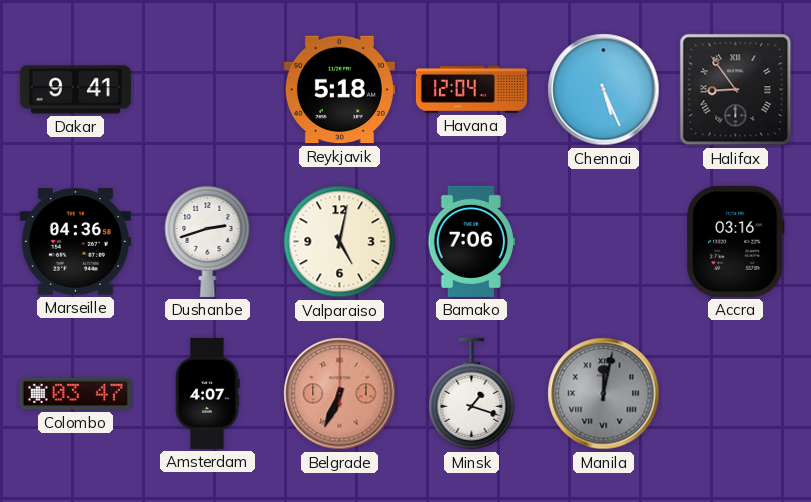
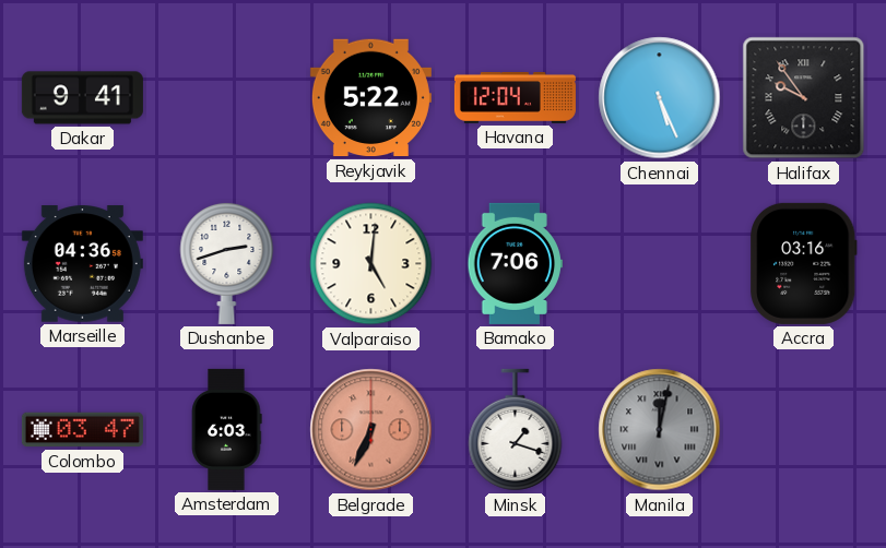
Reykjavik: 5:18 -> 5:22
Halifax: 8:54 -> 9:54
Valparaiso: 5:02 -> 5:01
Amsterdam: 4:07 -> 6:03
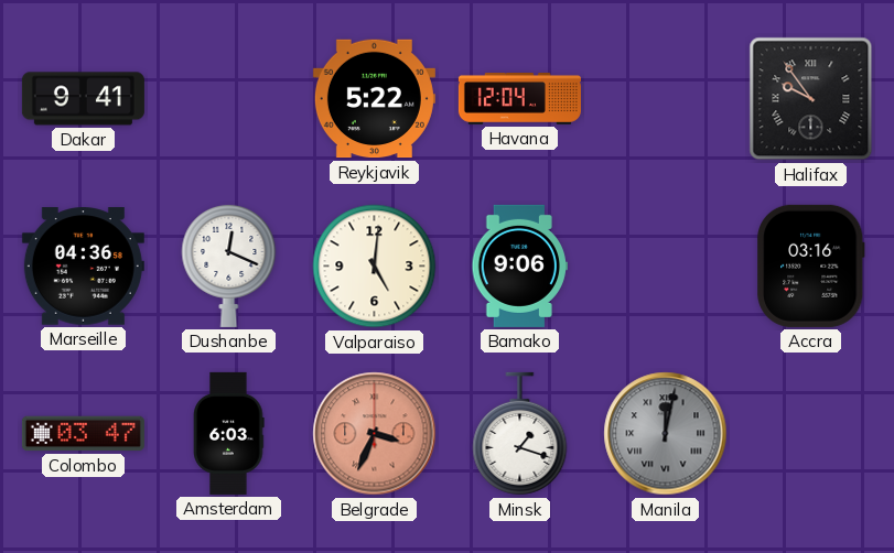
Chennai: 5:26 -> none
Dushanbe: 2:42 -> 12:19
Bamako: 7:06 -> 9:06
Belgrade: 6:34 -> 3:34
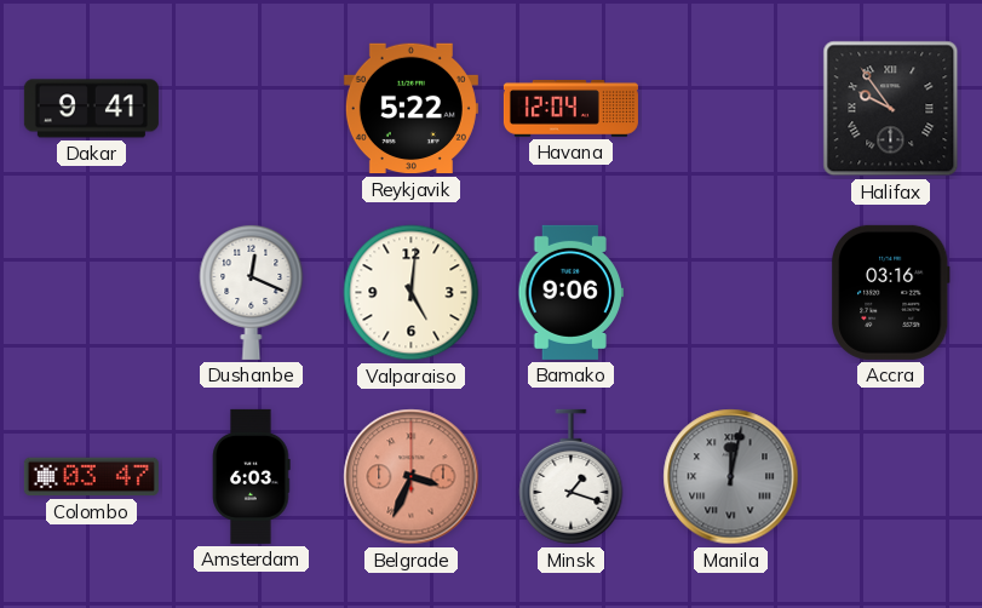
Marseille: 04:36 -> none
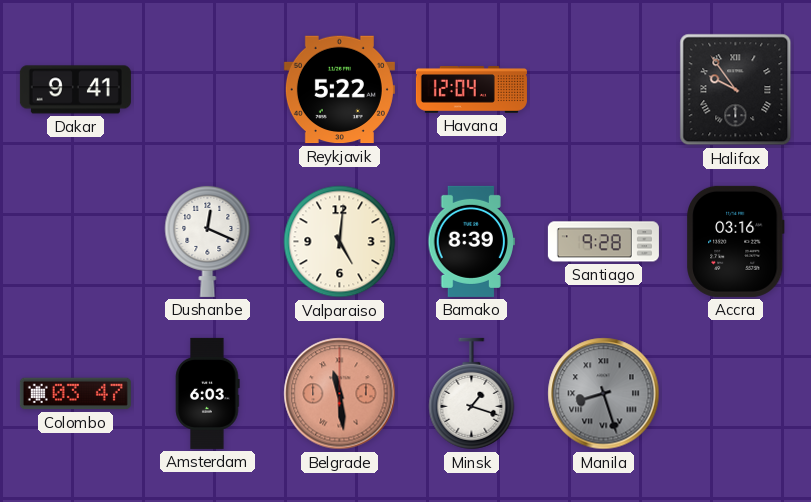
Bamako: 9:06 -> 8:39
Santiago: none -> 9:28
Belgrade: 3:34 -> 11:29
Manila: 12:02 -> 8:27
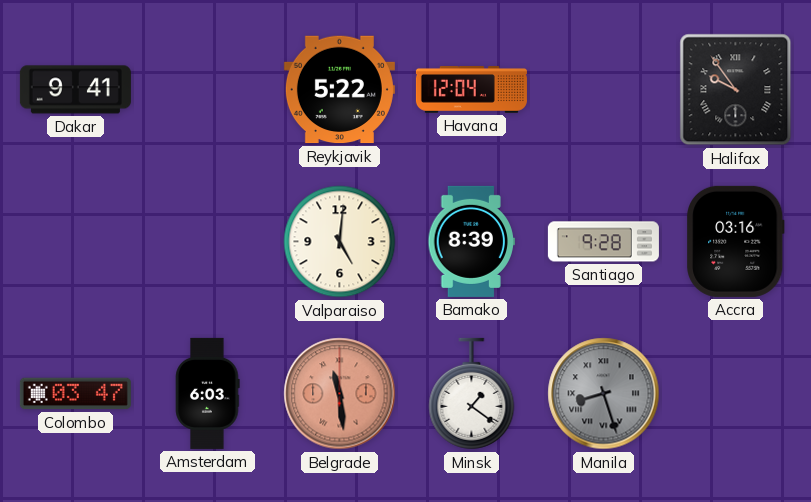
Dushanbe: 12:19 -> none
Minsk: 1:18 -> 1:21
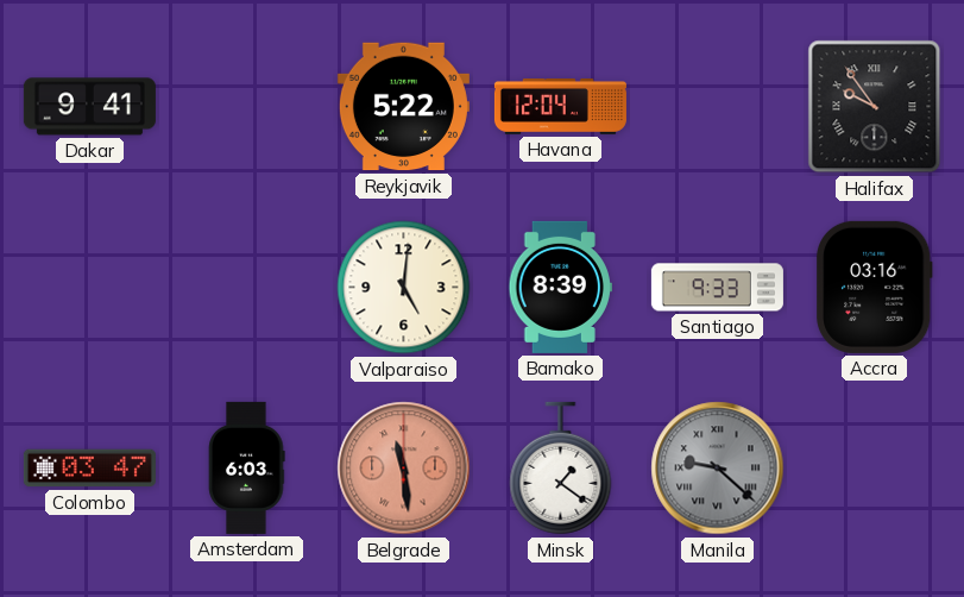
Santiago: 9:28 -> 9:33
Manila: 8:27 -> 9:22
